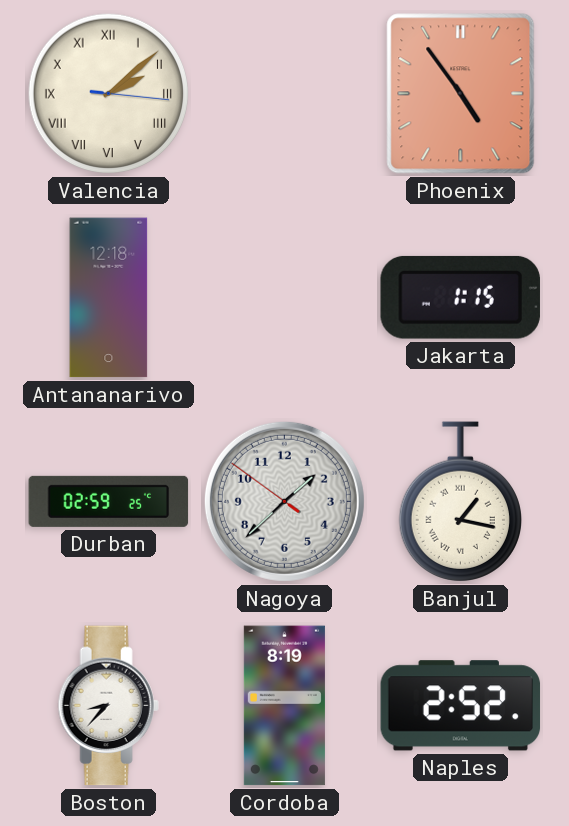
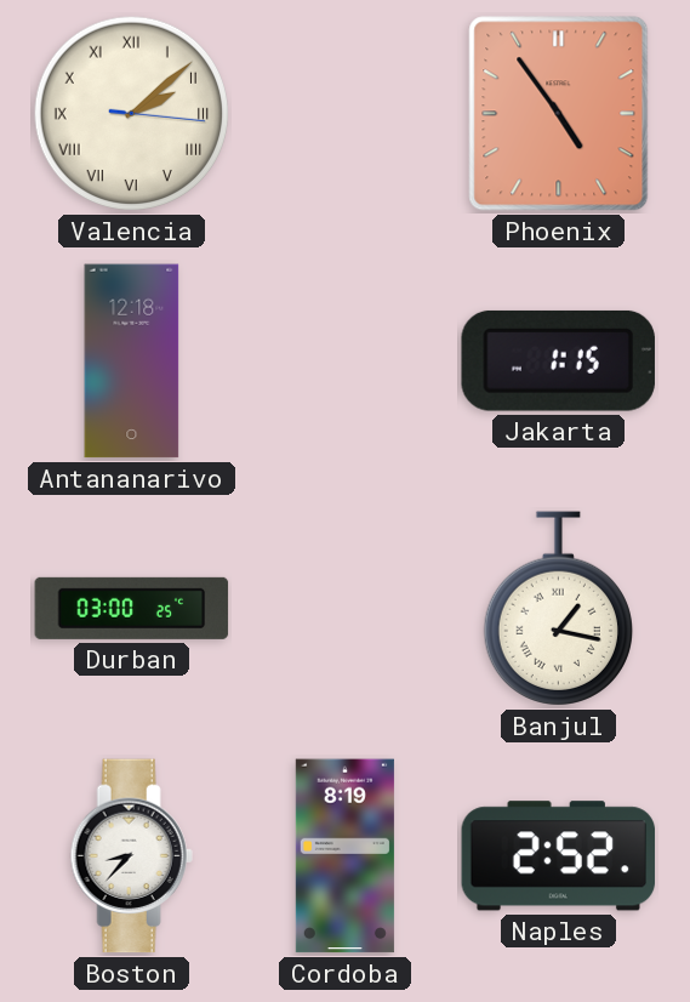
Durban: 02:59 -> 03:00
Nagoya: 1:37 -> none
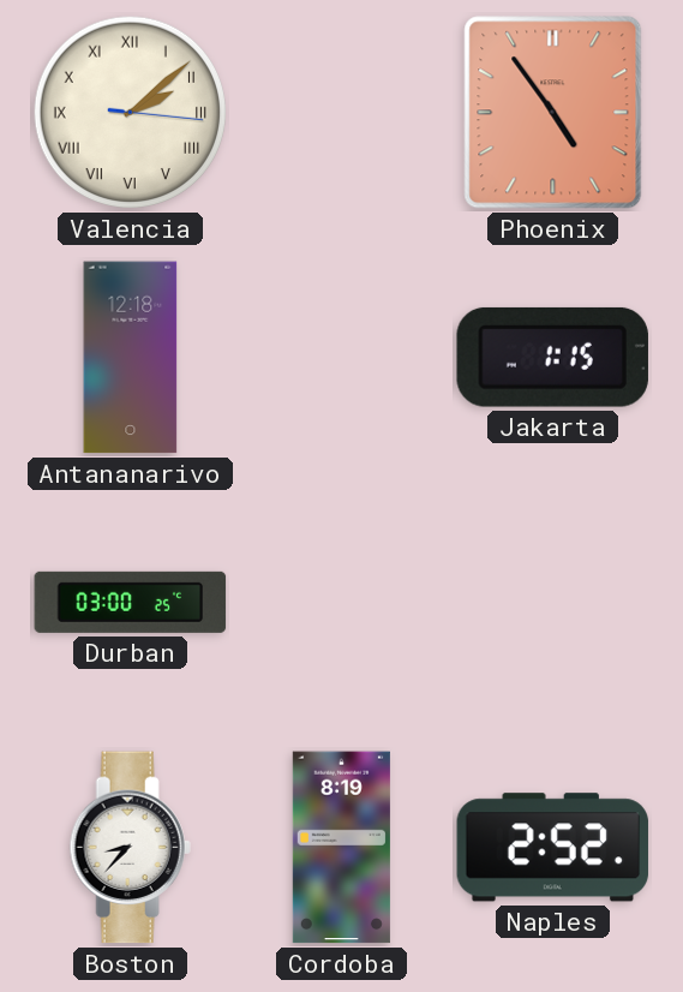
Banjul: 1:17 -> none
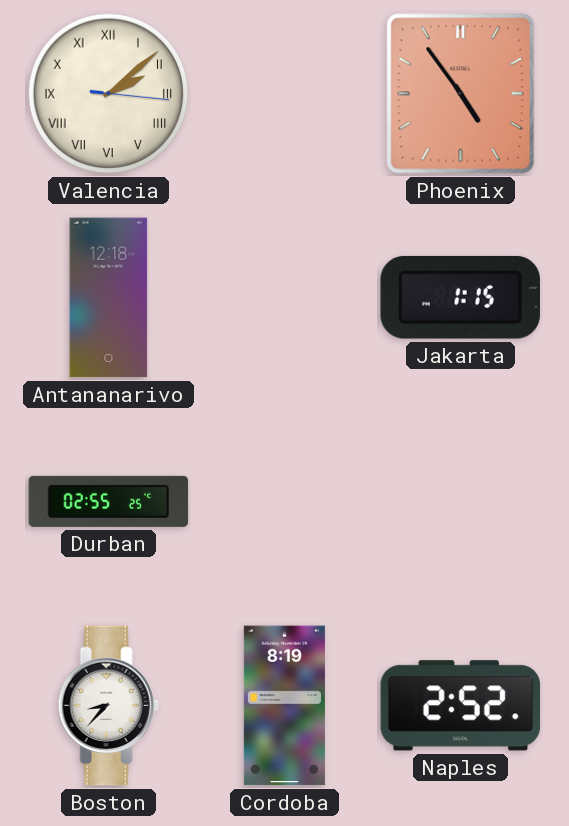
Durban: 03:00 -> 02:55
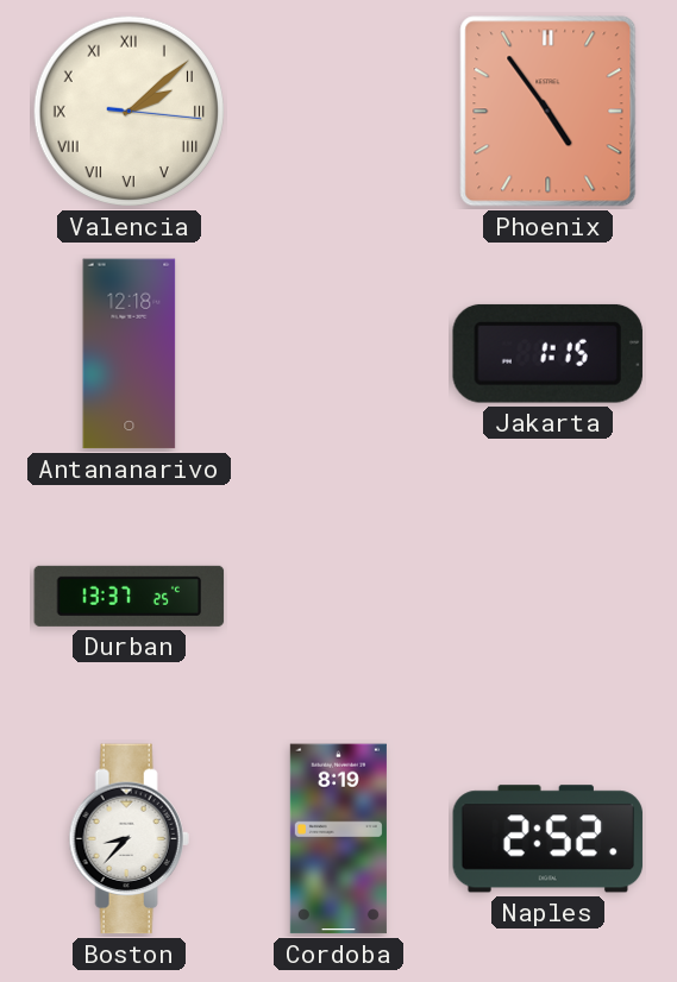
Durban: 02:55 -> 13:37
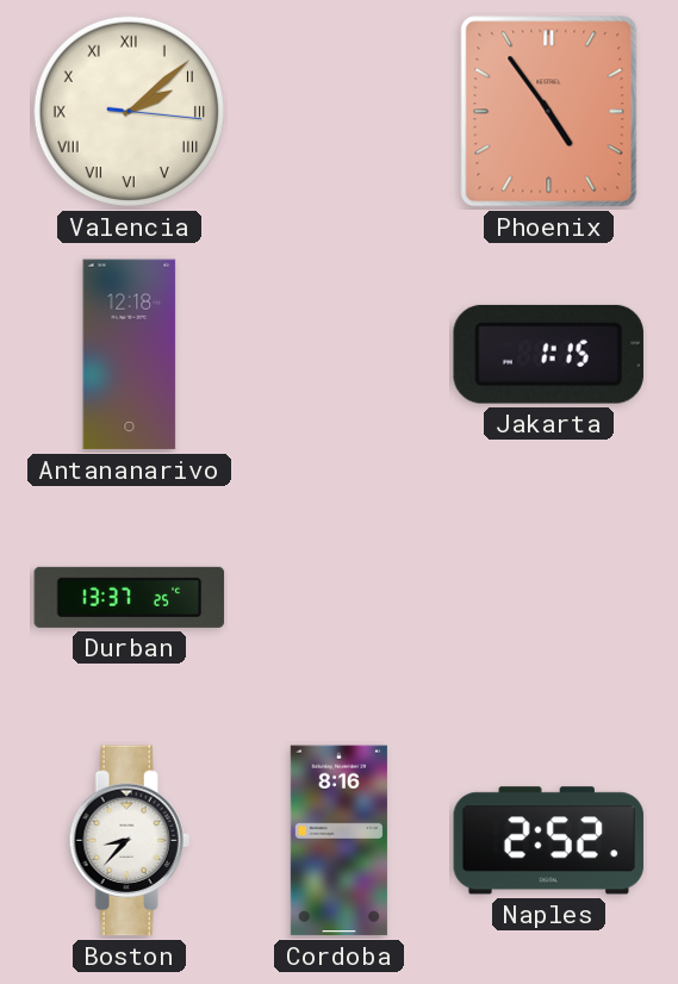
Cordoba: 8:19 -> 8:16
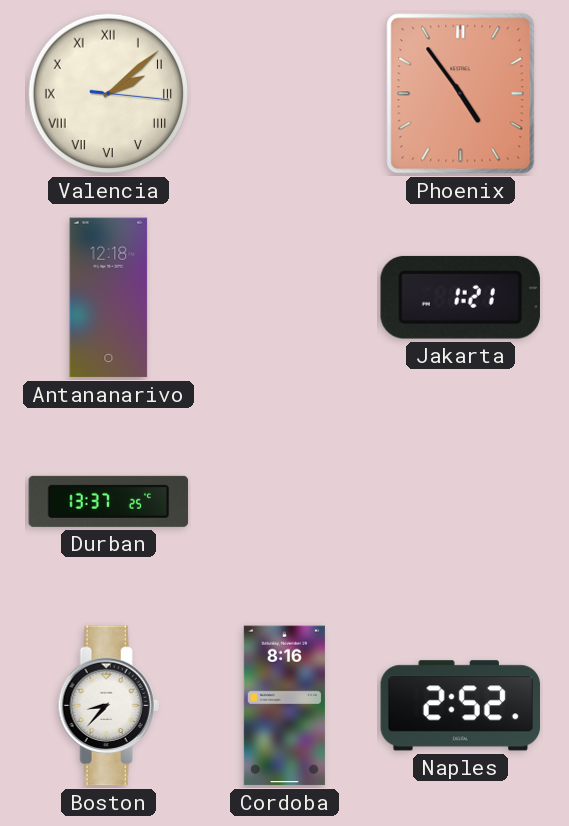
Jakarta: 1:15 -> 1:21
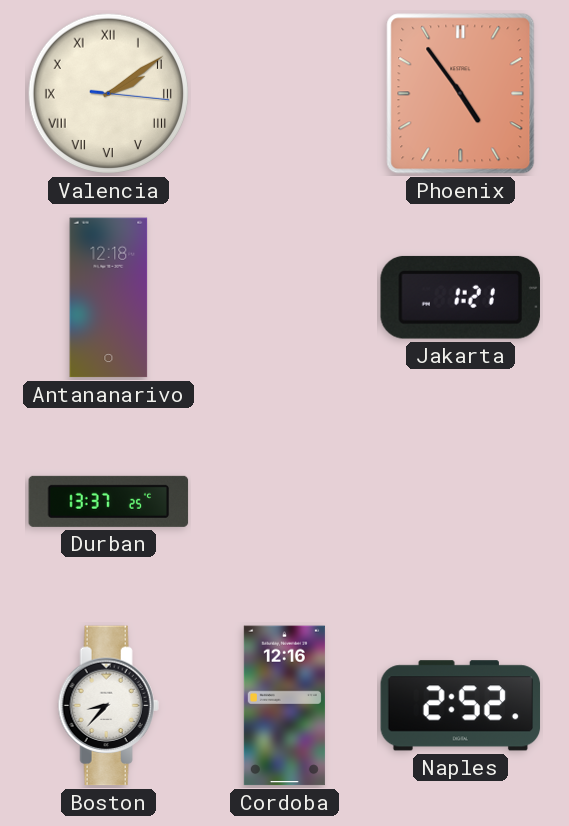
Valencia: 2:08 -> 2:09
Cordoba: 8:16 -> 12:16
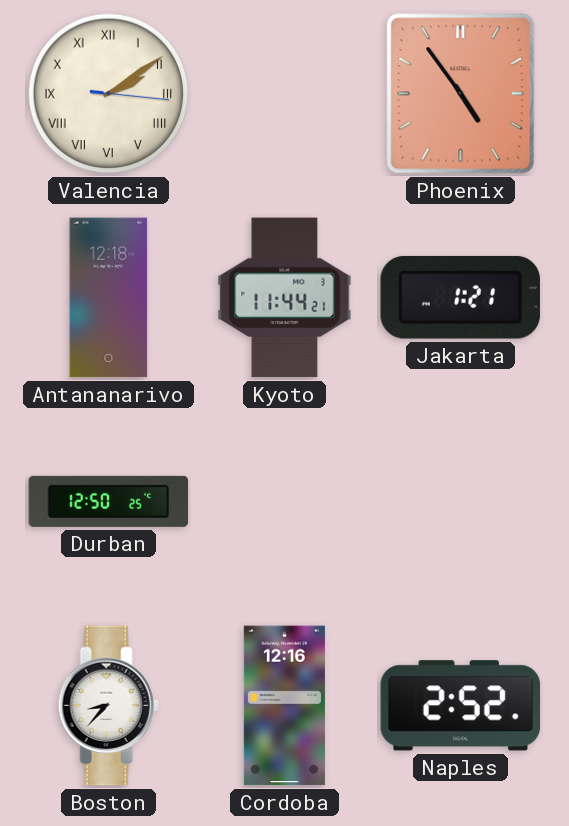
Kyoto: none -> 11:44
Durban: 13:37 -> 12:50
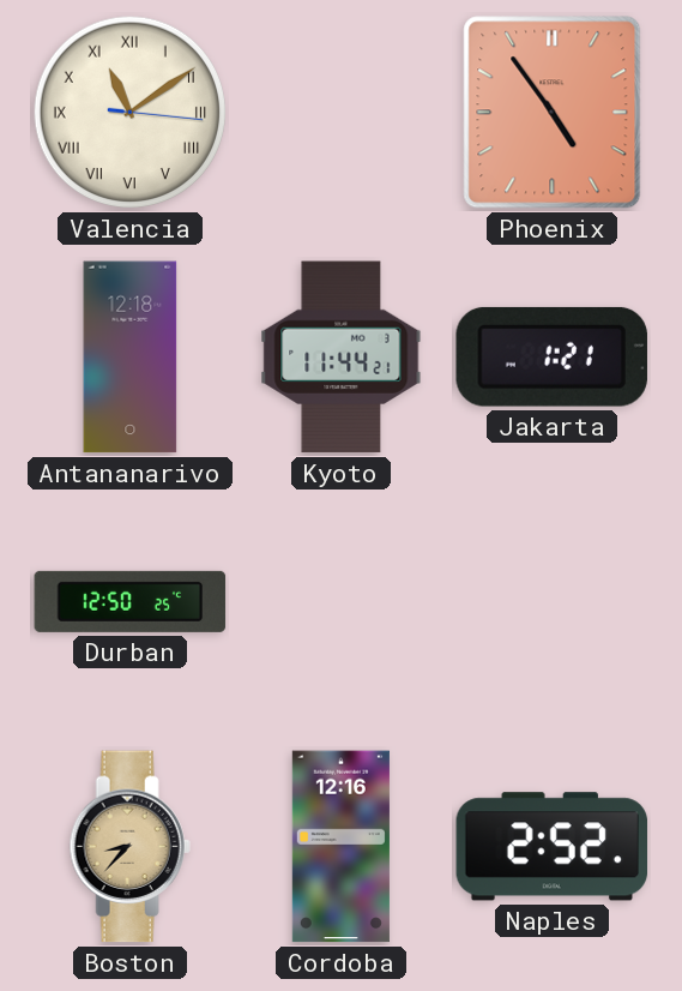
Valencia: 2:09 -> 11:09
Boston dial: white -> champagne
